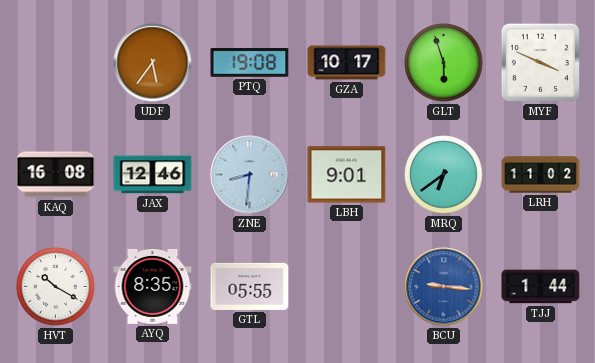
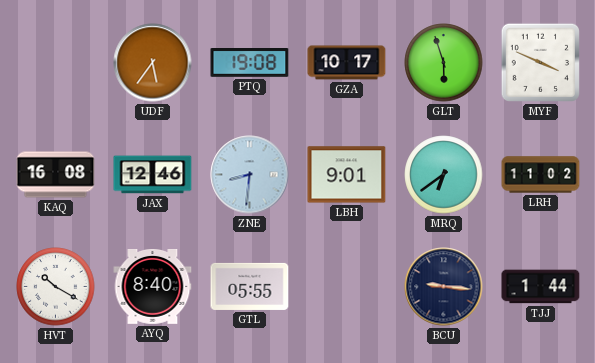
AYQ: 8:35 -> 8:40
BCU dial: blue -> navy
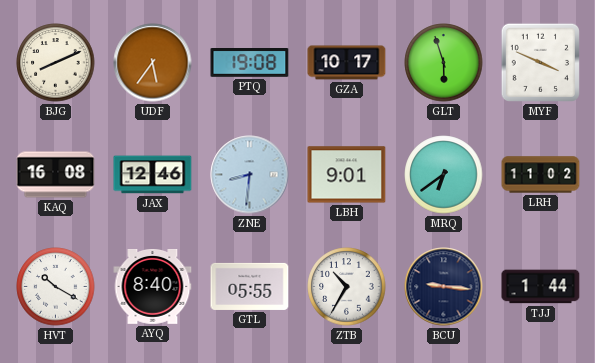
BJG: none -> 8:11
ZTB: none -> 10:35
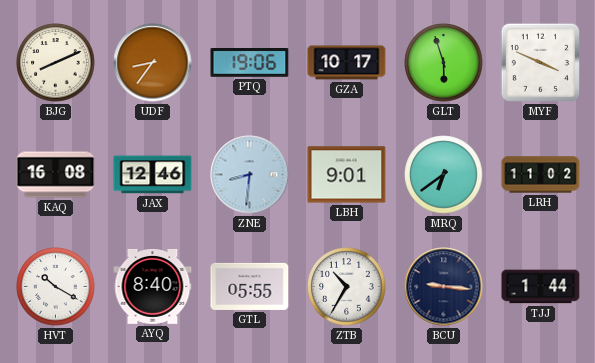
UDF: 5:36 -> 8:36
PTQ: 19:08 -> 19:06
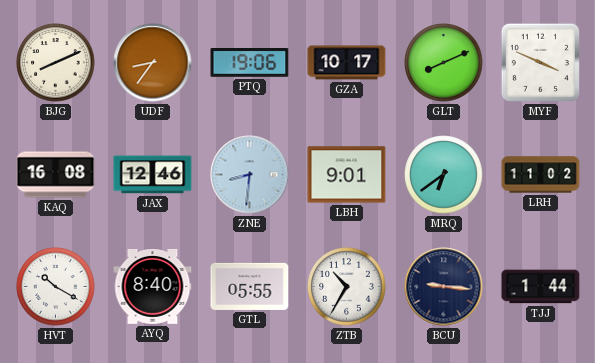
GLT: 5:57 -> 8:11
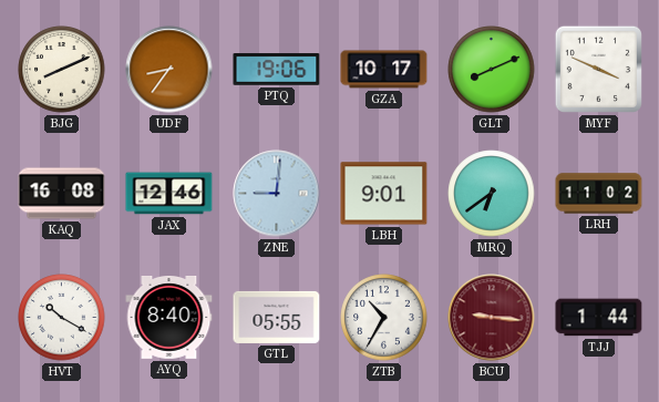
ZNE: 8:31 -> 9:01
BCU dial: navy -> burgundy
